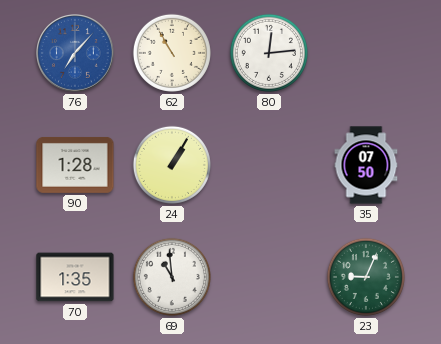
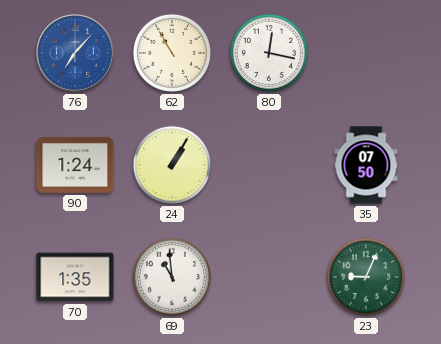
80: 12:14 -> 12:17
90: 1:28 -> 1:24
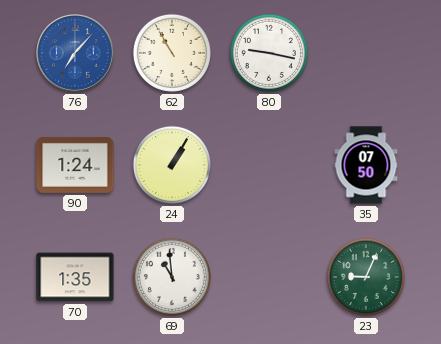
80: 12:17 -> 9:17
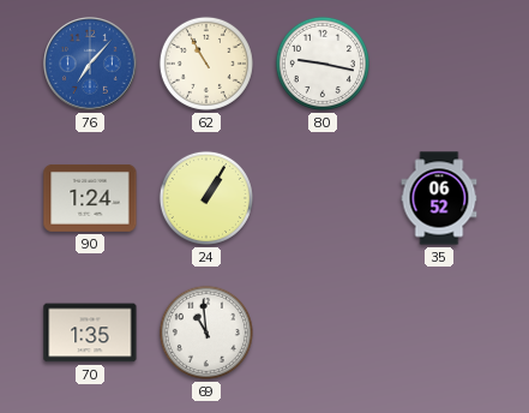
35: 07:50 -> 06:52
23: 9:04 -> none
